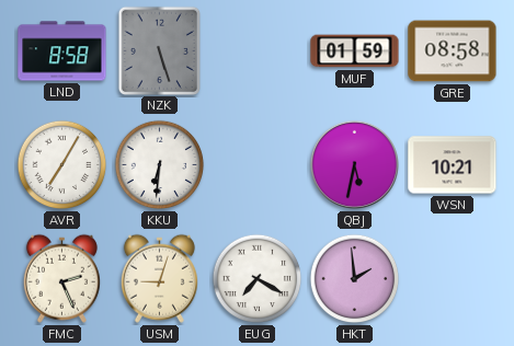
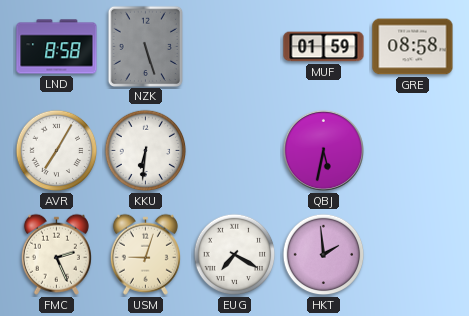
WSN: 10:21 -> none
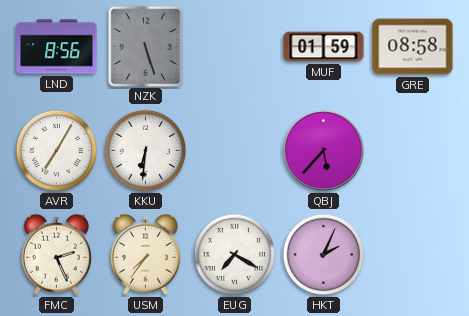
LND: 8:58 -> 8:56
QBJ: 5:32 -> 5:37
USM: 9:03 -> 7:36
HKT: 1:59 -> 2:04
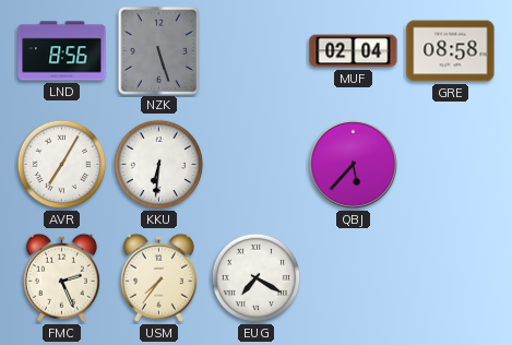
MUF: 01:59 -> 02:04
HKT: 2:04 -> none
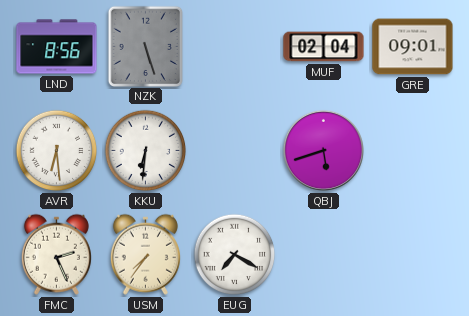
GRE: 08:58 -> 09:01
AVR: 7:05 -> 6:29
QBJ: 5:37 -> 5:42
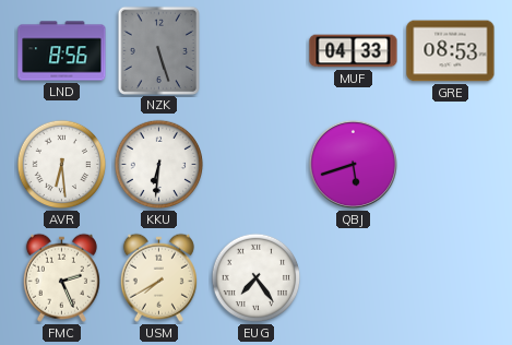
MUF: 02:04 -> 04:33
GRE: 09:01 -> 08:53
USM: 7:36 -> 7:40
EUG: 7:20 -> 7:24
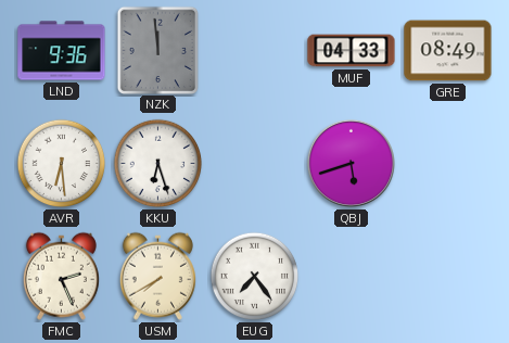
LND: 8:56 -> 9:36
NZK: 5:27 -> 11:59
GRE: 08:53 -> 08:49
KKU: 6:31 -> 6:27
